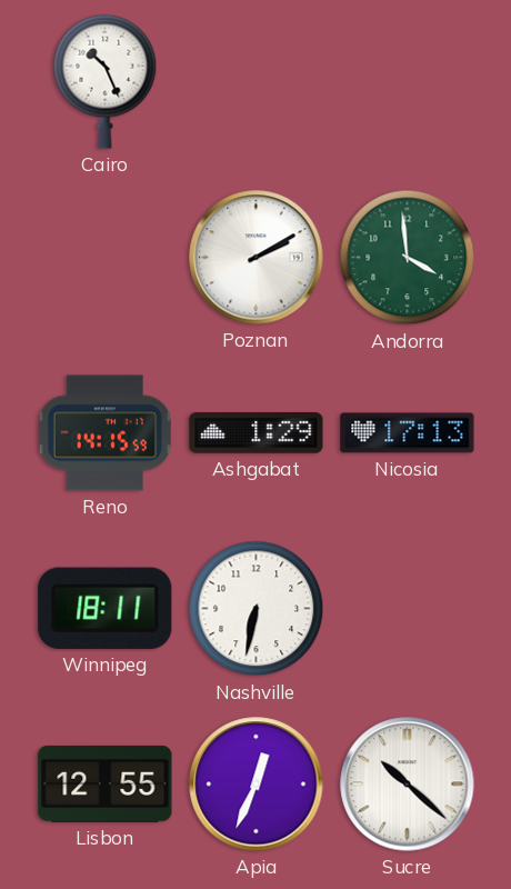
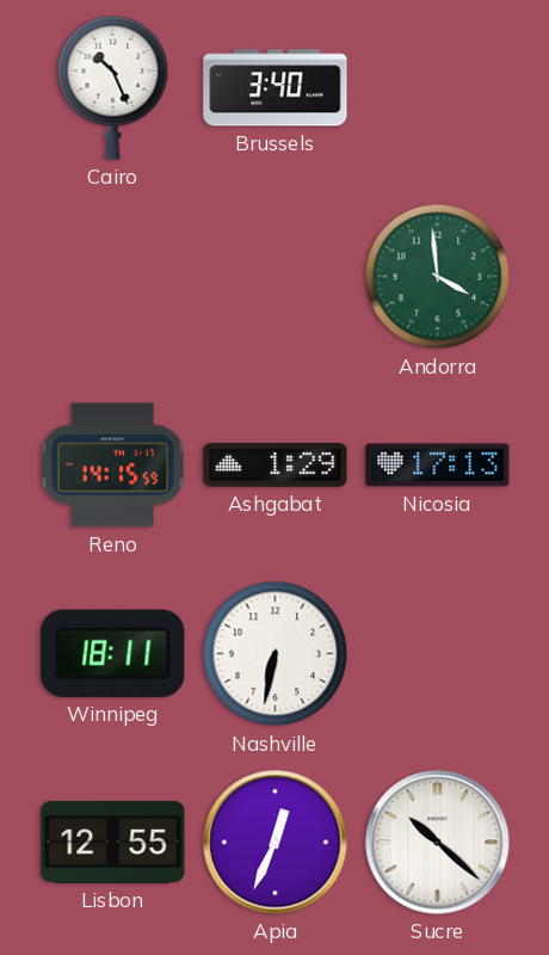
Brussels: none -> 3:40
Poznan: 2:10 -> none
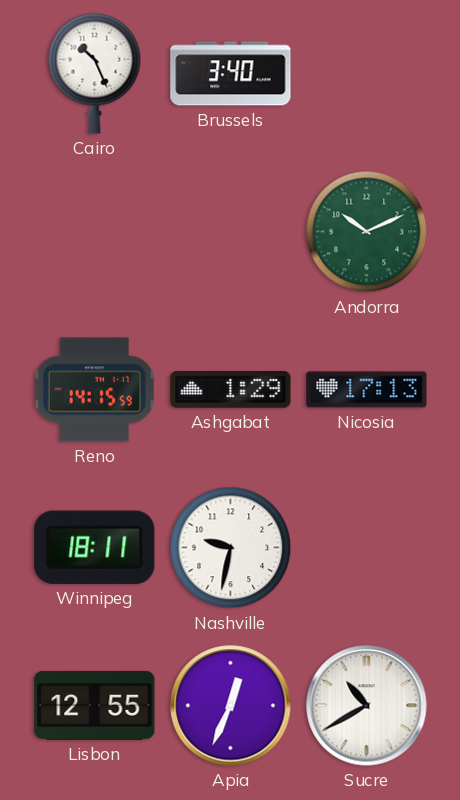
Andorra: 3:59 -> 10:11
Nashville: 6:32 -> 9:32
Sucre: 10:22 -> 10:40
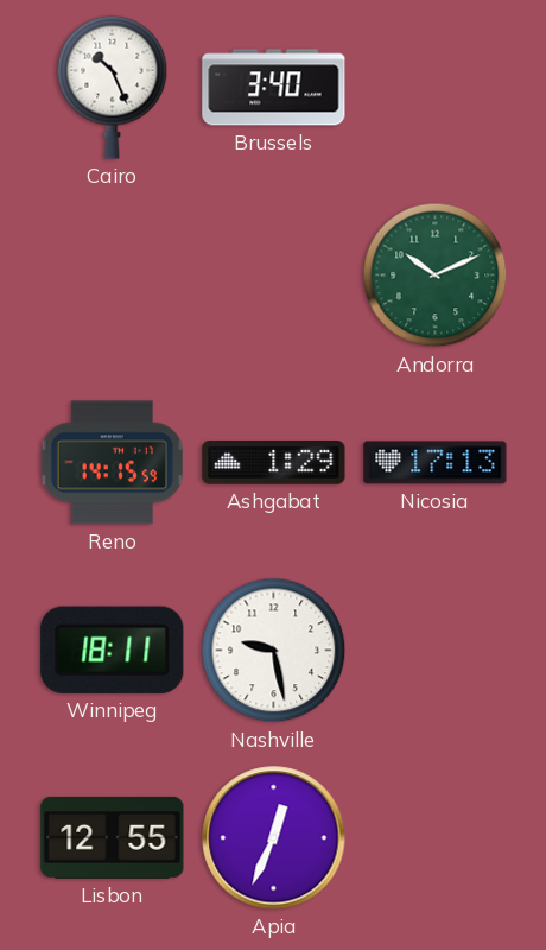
Nashville: 9:32 -> 9:28
Sucre: 10:40 -> none
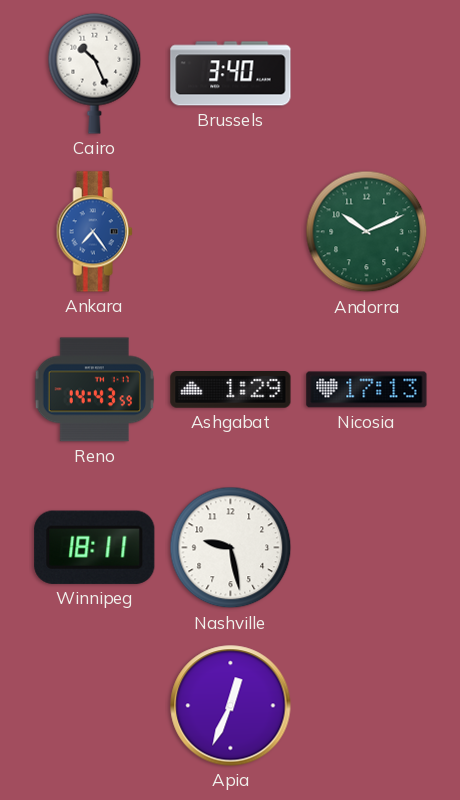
Ankara: none -> 7:24
Reno: 14:15 -> 14:43
Lisbon: 12:55 -> none
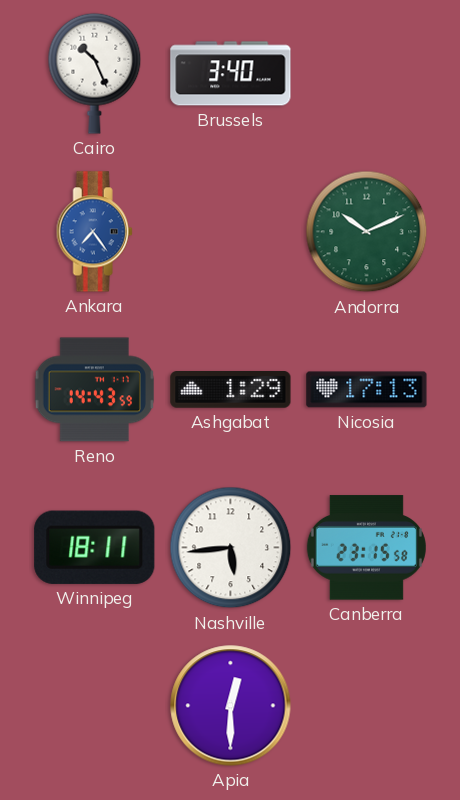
Nashville: 9:28 -> 5:44
Canberra: none -> 23:15
Apia: 12:34 -> 12:30
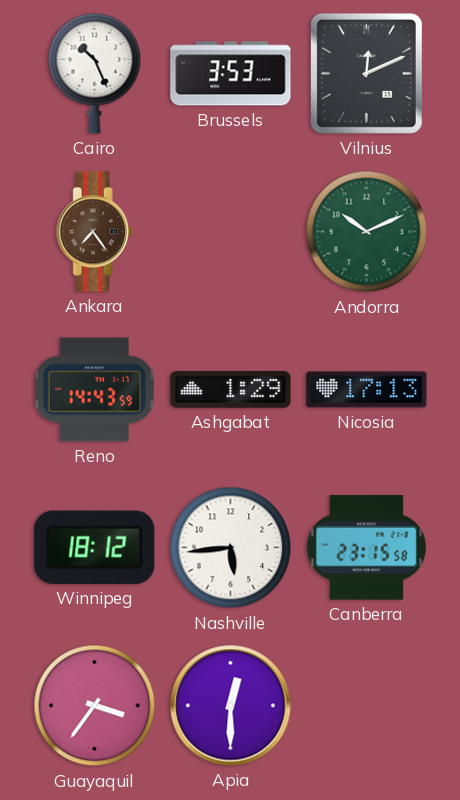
Brussels: 3:40 -> 3:53
Vilnius: none -> 12:11
Ankara dial: blue -> brown
Winnipeg: 18:11 -> 18:12
Guayaquil: none -> 3:36
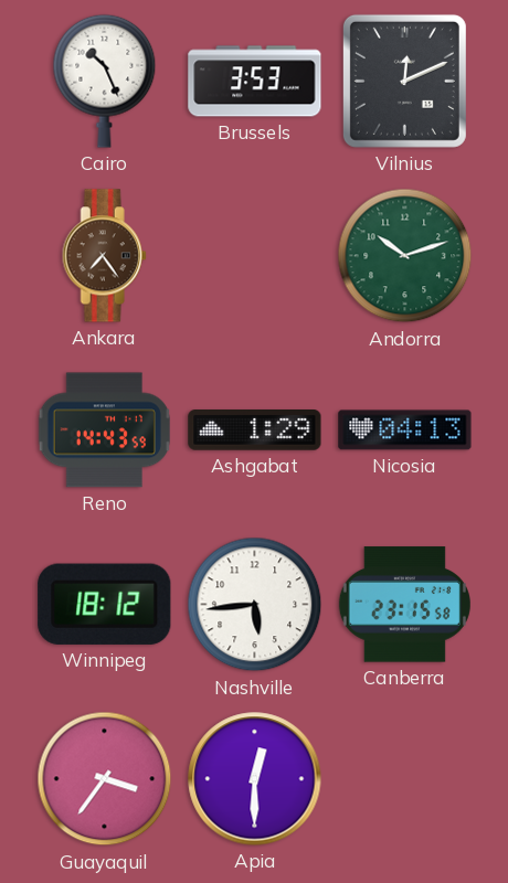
Andorra: 10:11 -> 10:12
Nicosia: 17:13 -> 04:13
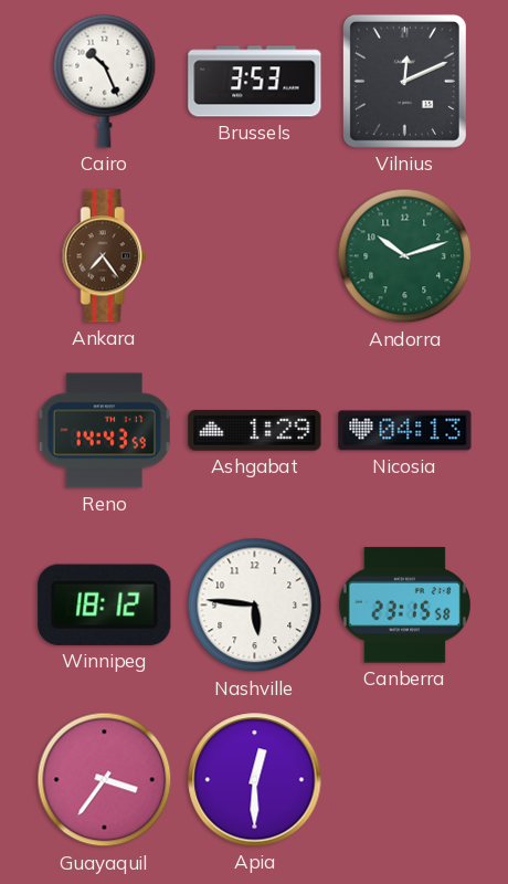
Nashville: 5:44 -> 5:46
